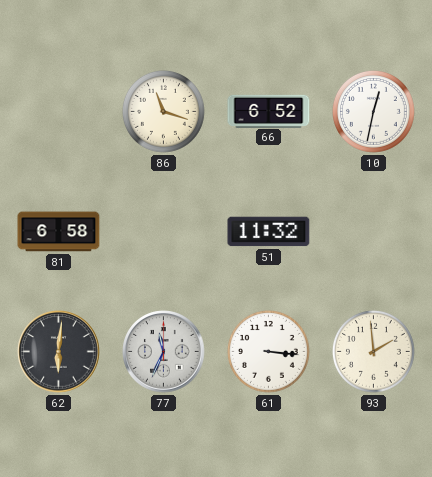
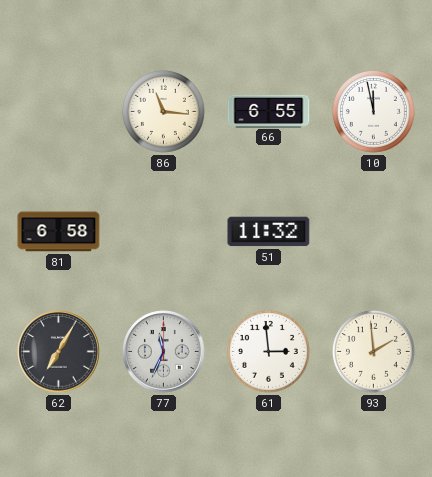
86: 11:18 -> 11:16
66: 6:52 -> 6:55
10: 12:32 -> 11:58
62: 6:01 -> 7:05
61: 3:16 -> 2:59
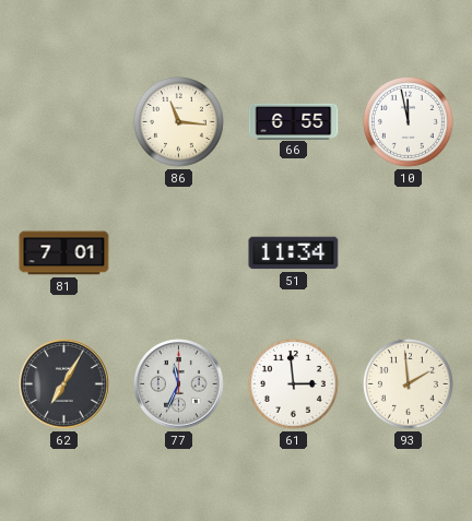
81: 6:58 -> 7:01
51: 11:32 -> 11:34
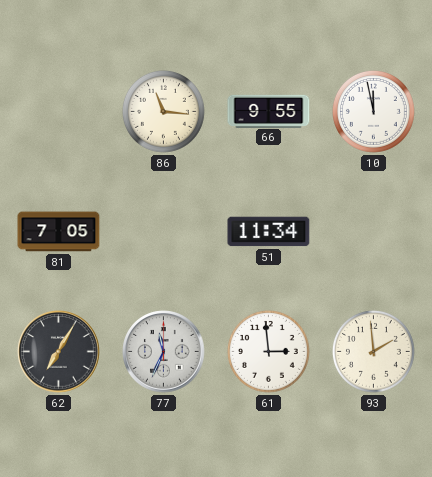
66: 6:55 -> 9:55
81: 7:01 -> 7:05
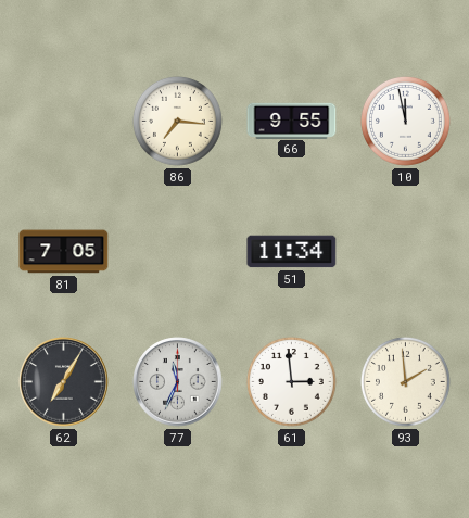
86: 11:16 -> 7:16
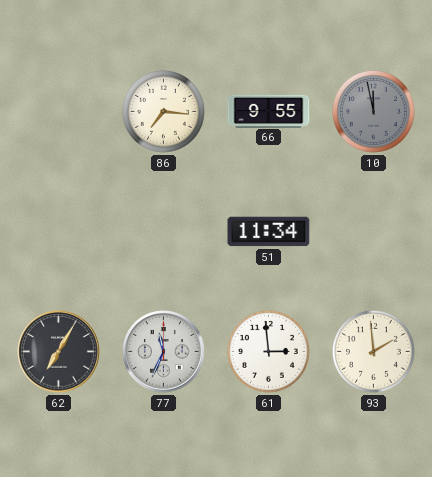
10 dial: white -> grey
81: 7:05 -> none
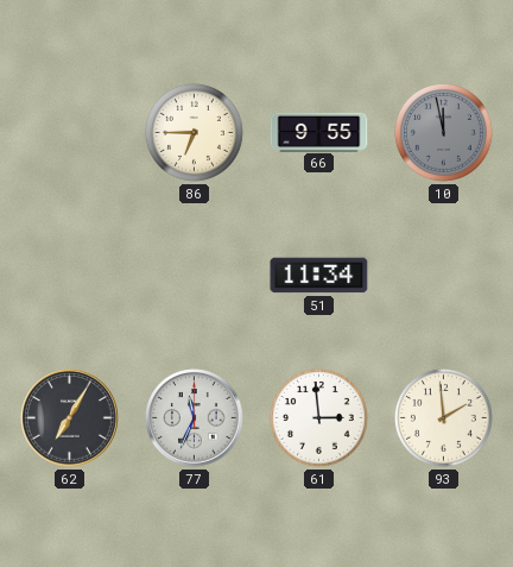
86: 7:16 -> 6:45
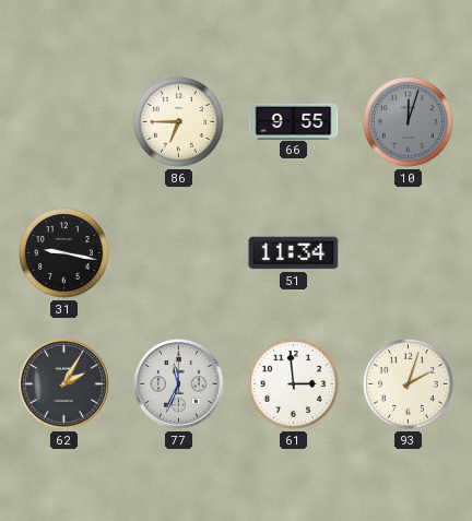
10: 11:58 -> 12:03
31: none -> 9:17
62: 7:05 -> 2:05
93: 1:59 -> 2:03
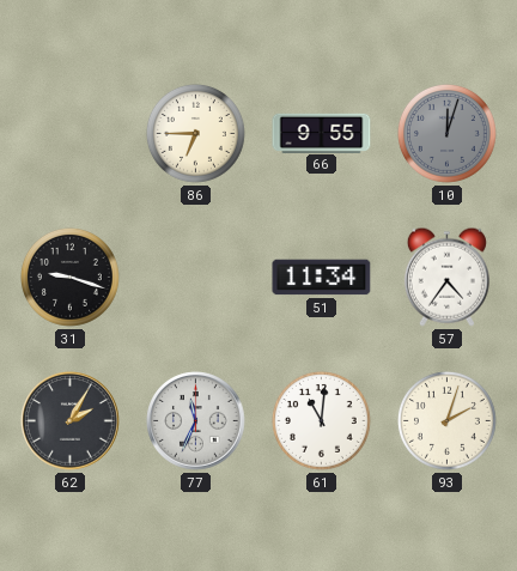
31: 9:17 -> 9:18
57: none -> 4:36
61: 2:59 -> 11:01
